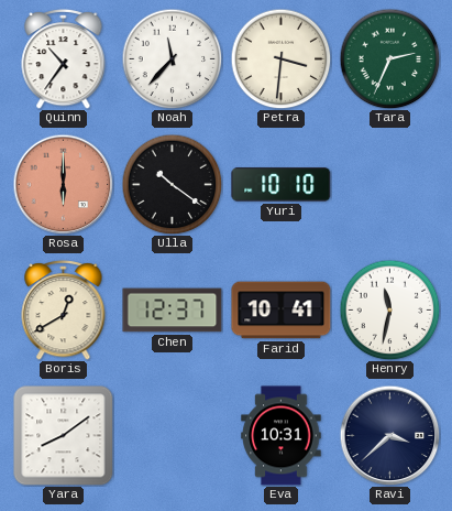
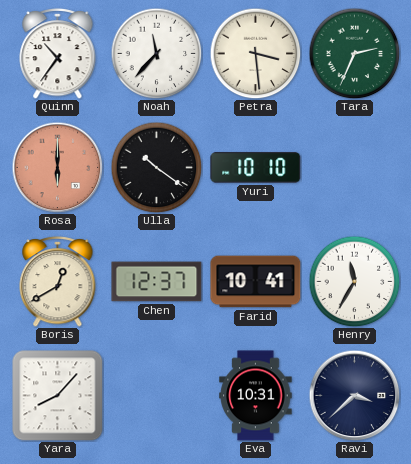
Petra: 3:31 -> 3:29
Henry: 11:32 -> 11:35
Yara: 8:09 -> 8:07
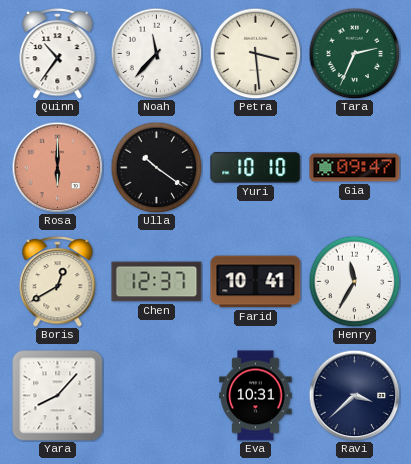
Gia: none -> 09:47
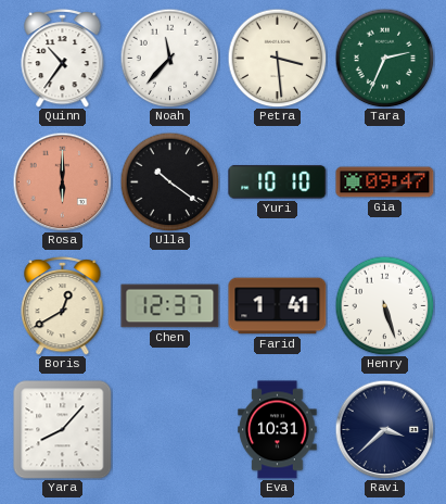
Farid: 10:41 -> 1:41
Henry: 11:35 -> 5:27
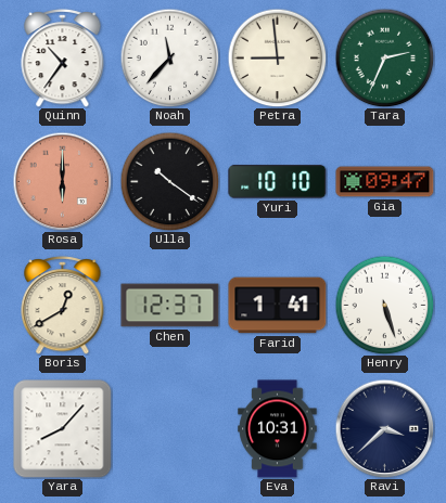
Petra: 3:29 -> 8:59
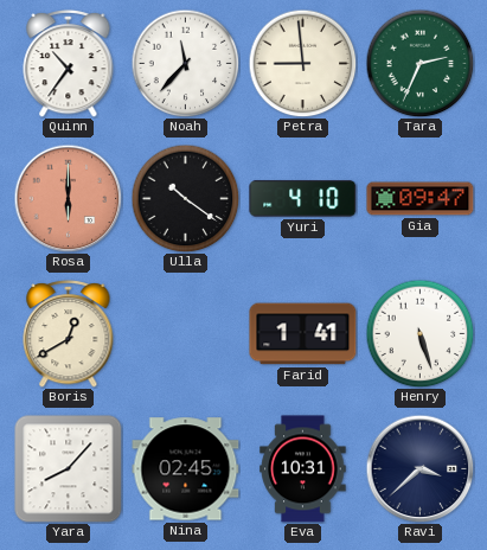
Yuri: 10:10 -> 4:10
Chen: 12:37 -> none
Nina: none -> 02:45
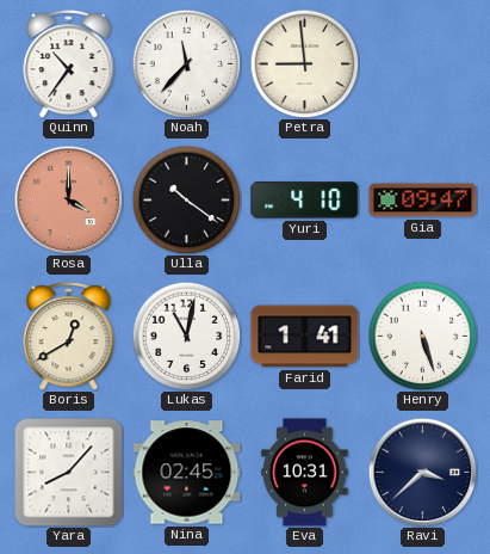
Tara: 2:34 -> none
Rosa: 6:00 -> 4:00
Lukas: none -> 11:02
